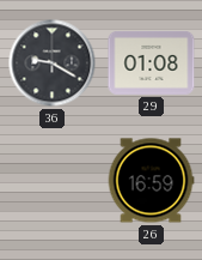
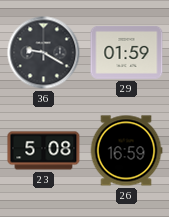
29: 01:08 -> 01:59
23: none -> 5:08
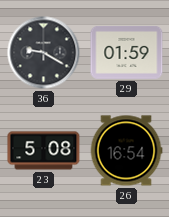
26: 16:59 -> 16:54
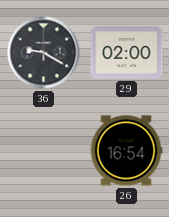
29: 01:59 -> 02:00
23: 5:08 -> none
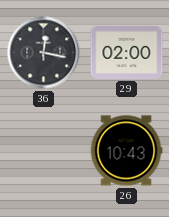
36: 9:20 -> 12:17
26: 16:54 -> 10:43
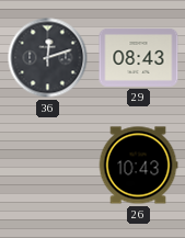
36: 12:17 -> 12:12
29: 02:00 -> 08:43
